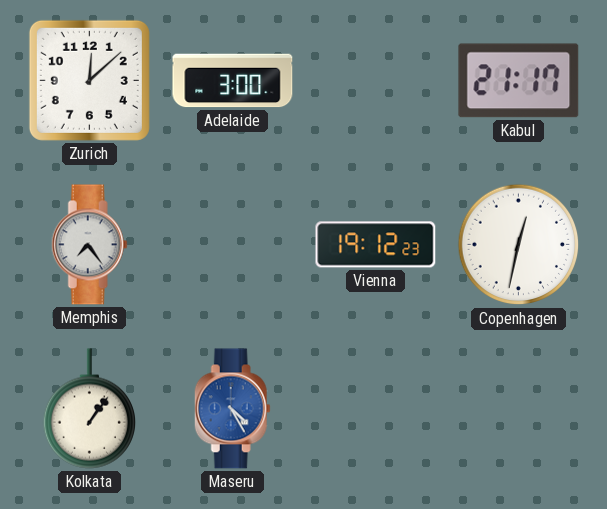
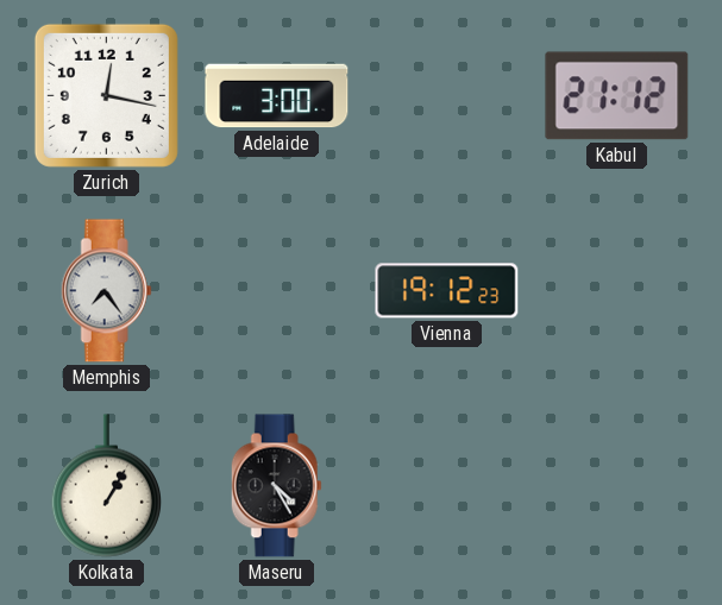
Zurich: 12:08 -> 12:17
Kabul: 21:17 -> 21:12
Copenhagen: 12:32 -> none
Kolkata: 1:06 -> 1:05
Maseru dial: blue -> black
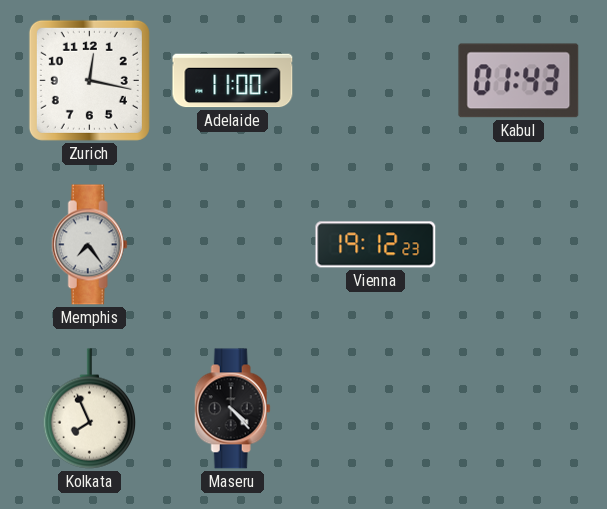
Adelaide: 3:00 -> 11:00
Kabul: 21:12 -> 01:43
Kolkata: 1:05 -> 7:56
Maseru: 4:25 -> 4:23
